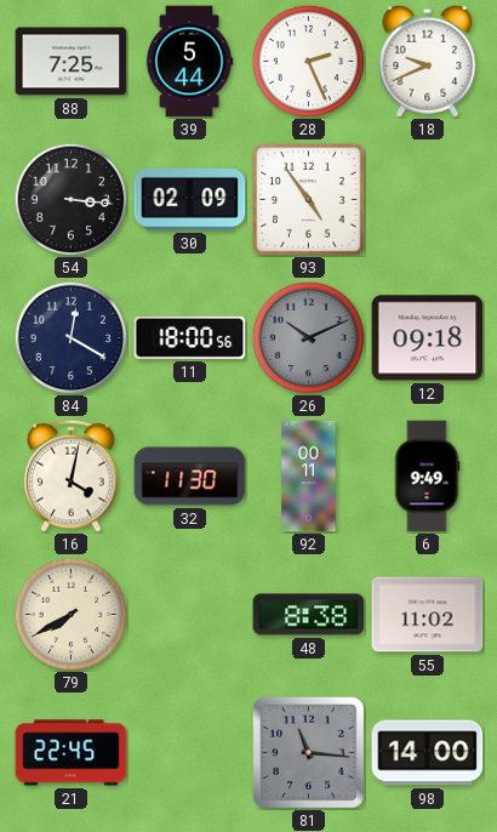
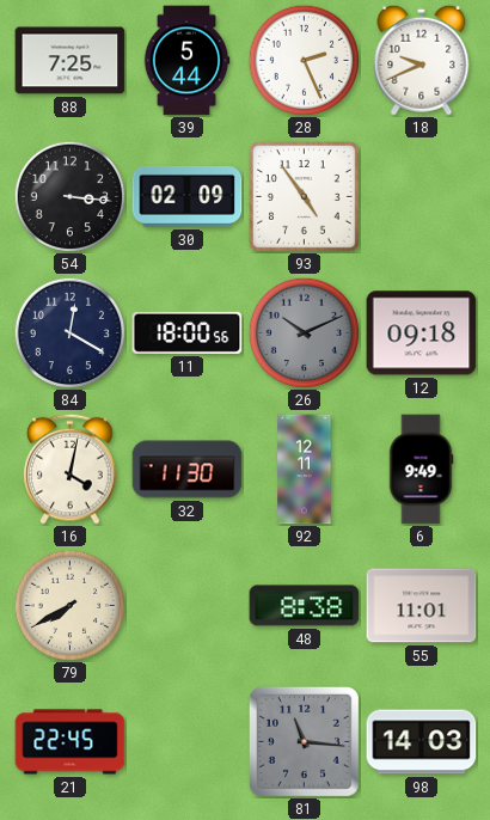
92: 00:11 -> 12:11
55: 11:02 -> 11:01
98: 14:00 -> 14:03
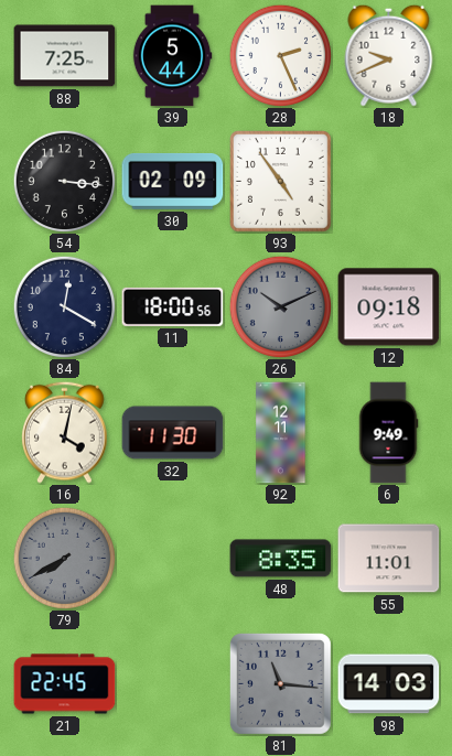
79 dial: cream -> grey
48: 8:38 -> 8:35
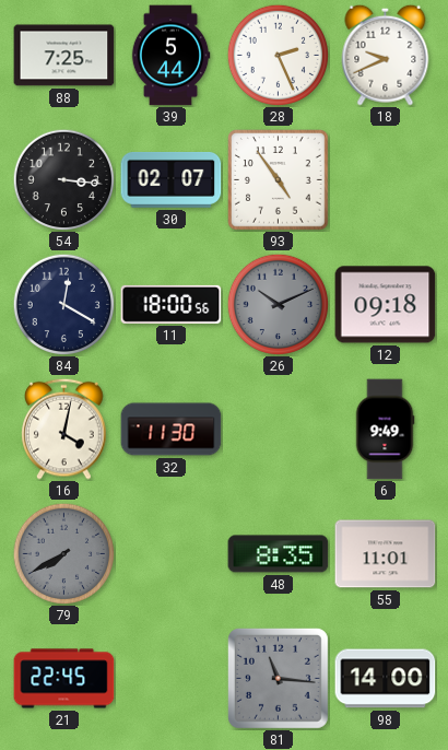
30: 02:09 -> 02:07
92: 12:11 -> none
98: 14:03 -> 14:00
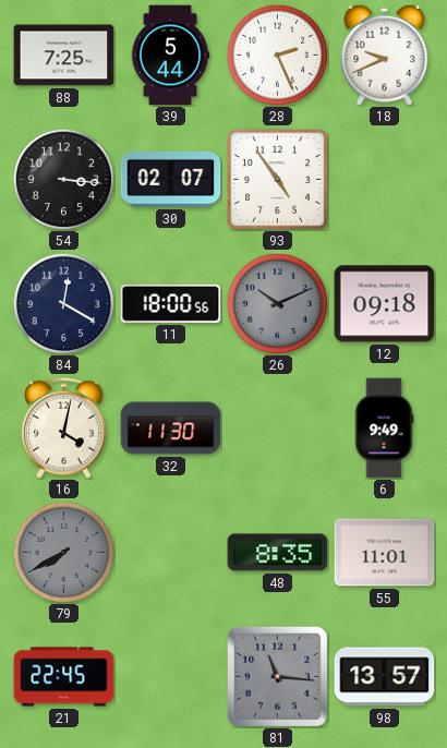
98: 14:00 -> 13:57
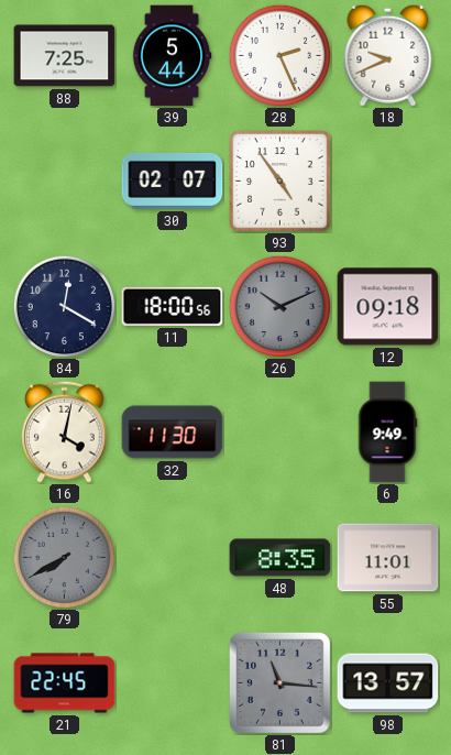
54: 3:16 -> none
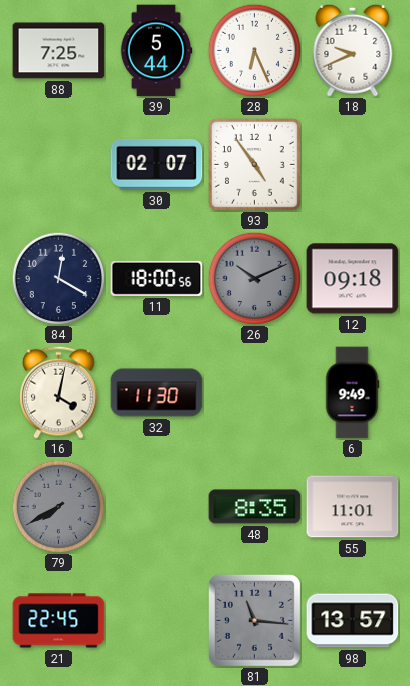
28: 2:26 -> 6:26
